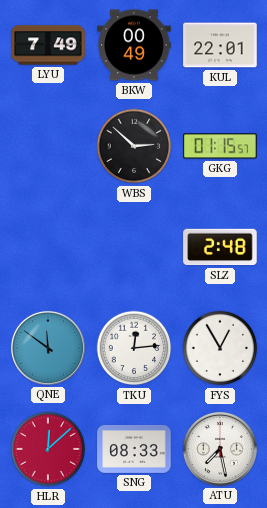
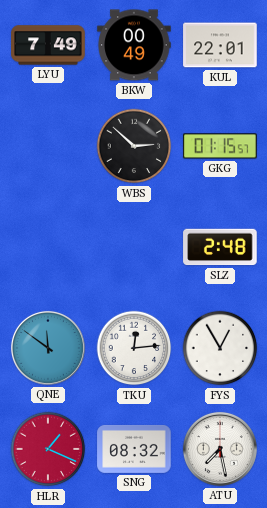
HLR: 12:08 -> 1:19
SNG: 08:33 -> 08:32
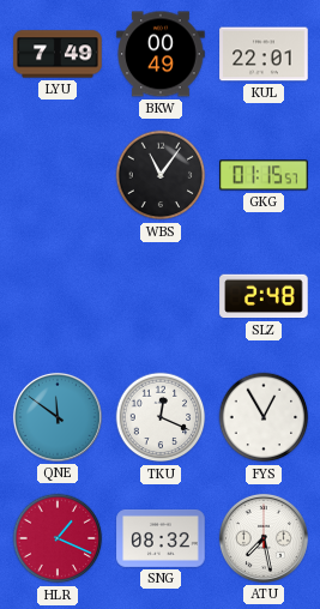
WBS: 2:52 -> 11:06
TKU: 12:14 -> 12:19
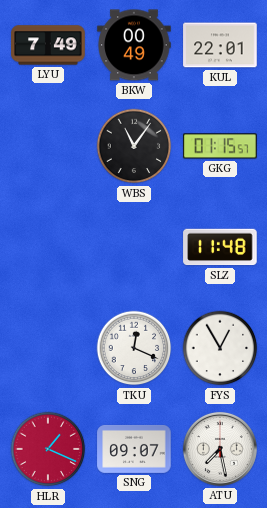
SLZ: 2:48 -> 11:48
QNE: 11:51 -> none
SNG: 08:32 -> 09:07
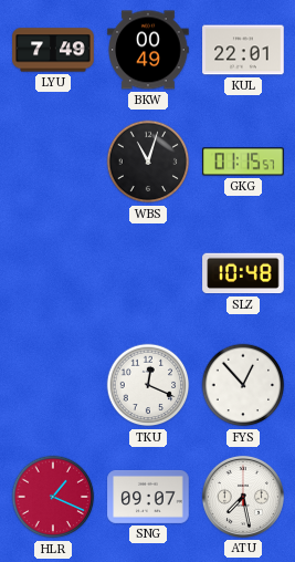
WBS: 11:06 -> 11:03
SLZ: 11:48 -> 10:48
FYS: 12:55 -> 12:53
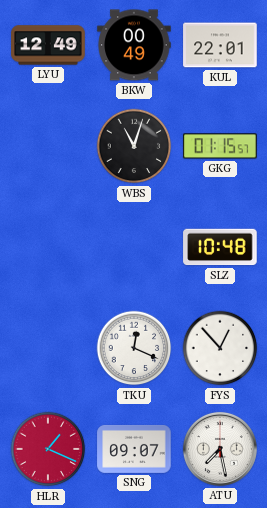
LYU: 7:49 -> 12:49
